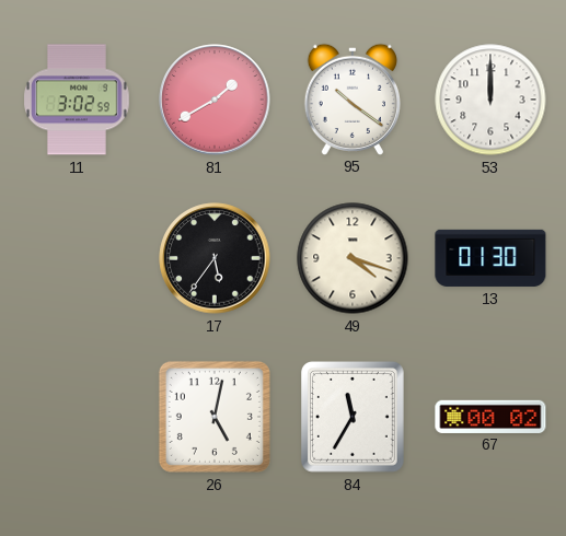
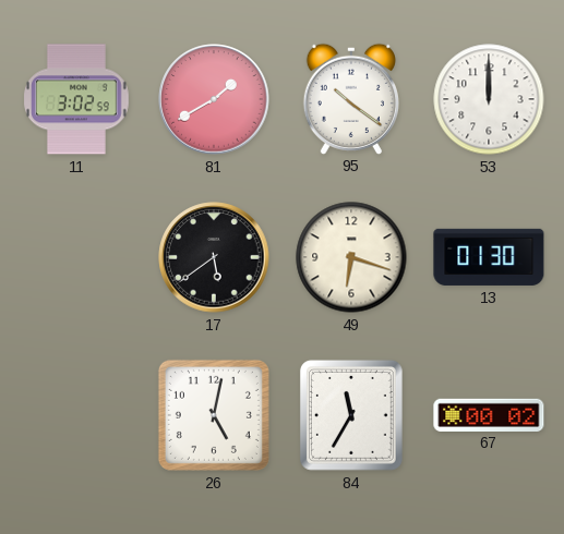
17: 5:36 -> 5:39
49: 4:18 -> 6:18
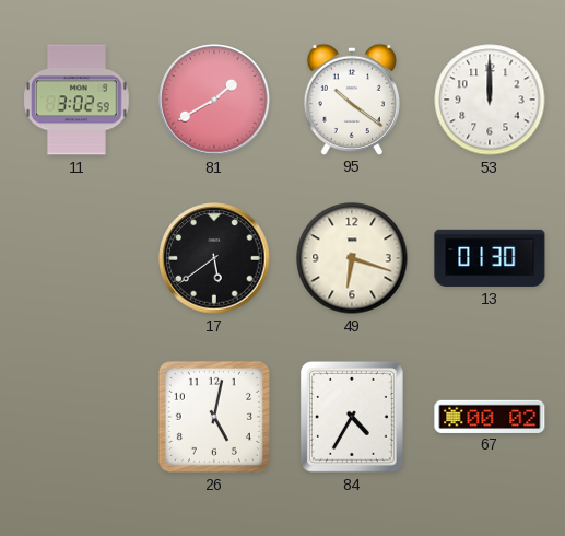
84: 11:35 -> 4:35
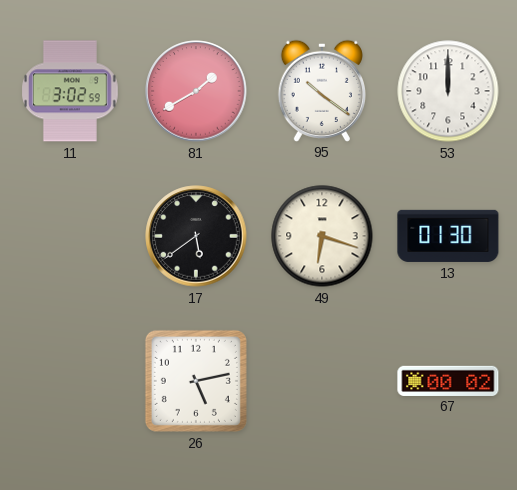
26: 5:02 -> 5:13
84: 4:35 -> none
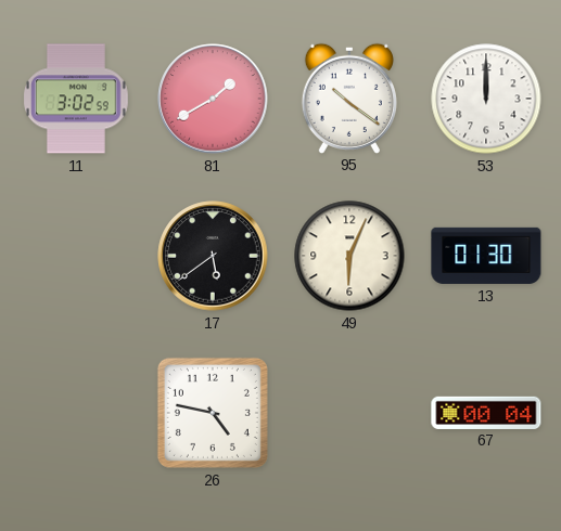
49: 6:18 -> 6:04
26: 5:13 -> 4:47
67: 00:02 -> 00:04
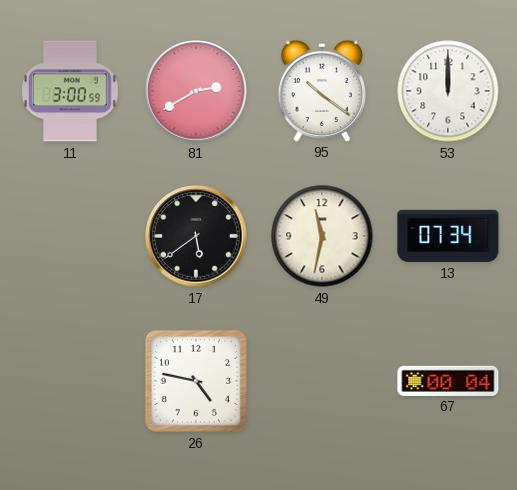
11: 3:02 -> 3:00
81: 1:40 -> 2:40
49: 6:04 -> 11:32
13: 01:30 -> 07:34
